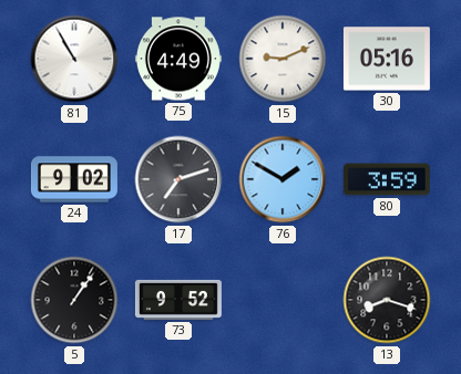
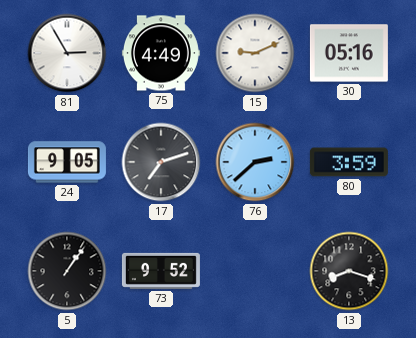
81: 10:55 -> 2:55
24: 9:02 -> 9:05
76: 1:50 -> 2:38
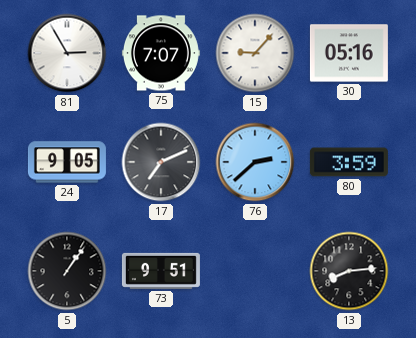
75: 4:49 -> 7:07
15: 9:11 -> 9:07
17: 7:12 -> 7:11
73: 9:52 -> 9:51
13: 8:18 -> 8:14
